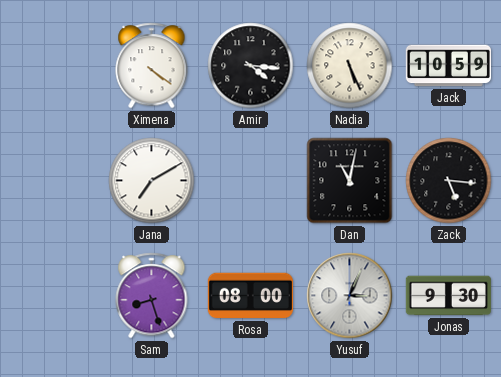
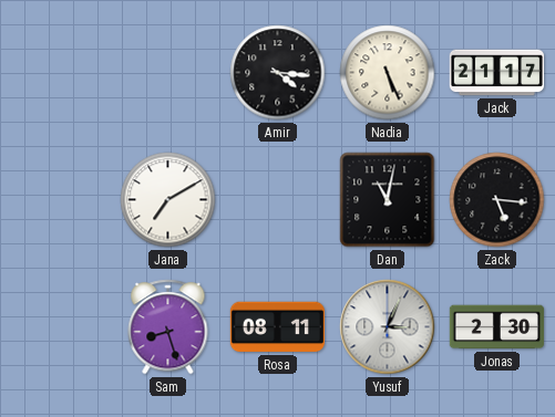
Ximena: 4:21 -> none
Jack: 10:59 -> 21:17
Rosa: 08:00 -> 08:11
Jonas: 9:30 -> 2:30
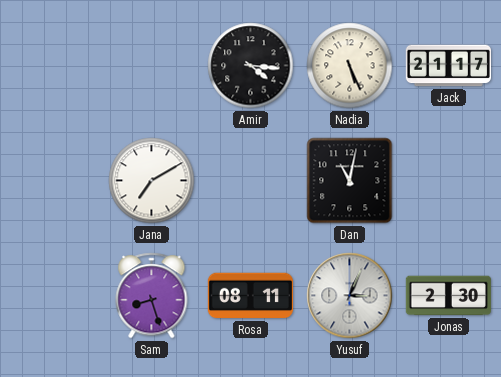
Zack: 5:16 -> none
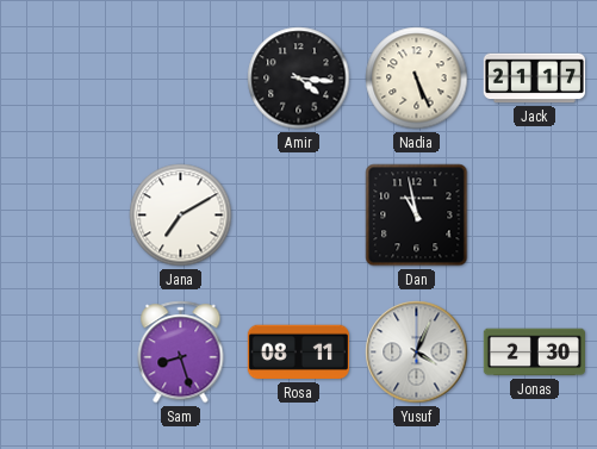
Dan: 11:02 -> 10:58
Yusuf: 3:04 -> 4:04
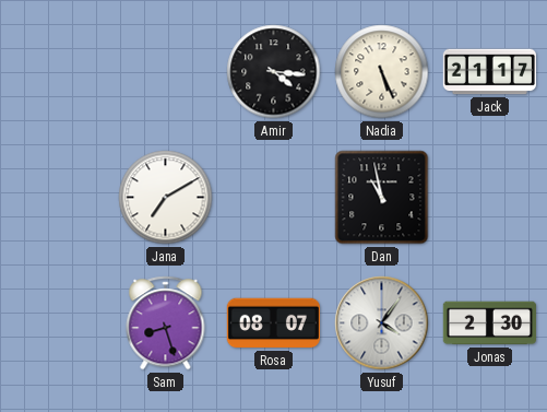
Rosa: 08:11 -> 08:07
Yusuf: 4:04 -> 4:06
